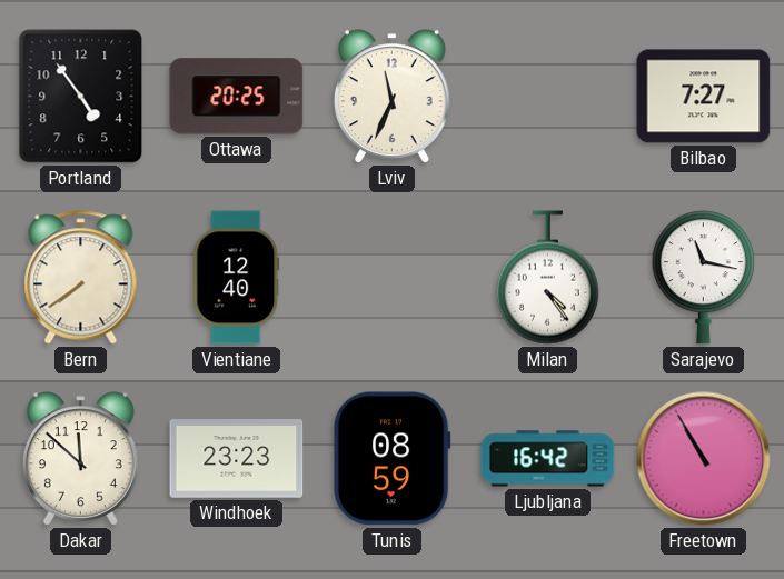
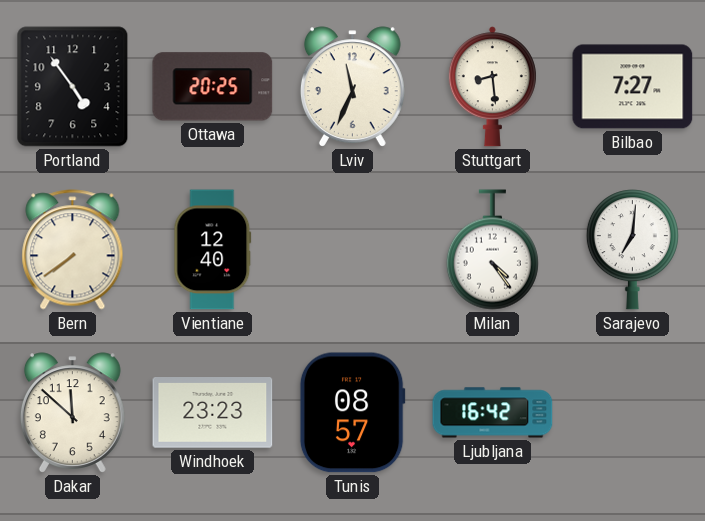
Stuttgart: none -> 8:29
Sarajevo: 11:17 -> 7:01
Tunis: 08:59 -> 08:57
Freetown: 10:55 -> none
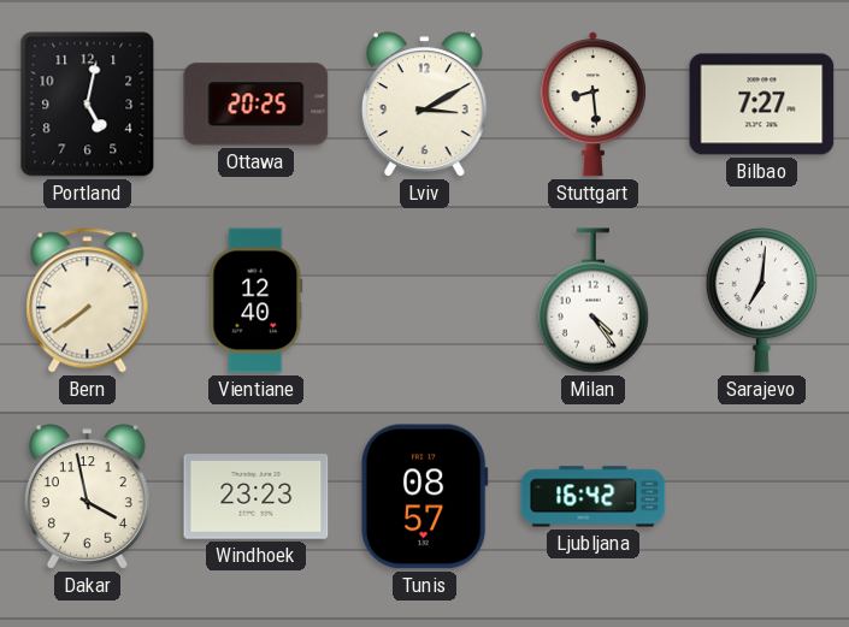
Portland: 4:54 -> 5:02
Lviv: 11:34 -> 3:10
Dakar: 11:52 -> 3:58
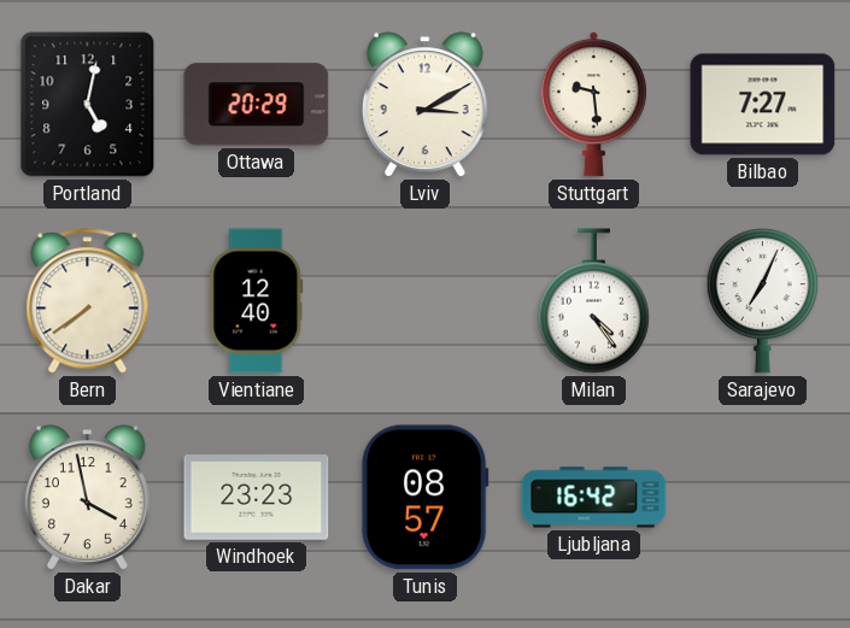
Ottawa: 20:25 -> 20:29
Stuttgart: 8:29 -> 9:29
Sarajevo: 7:01 -> 7:04
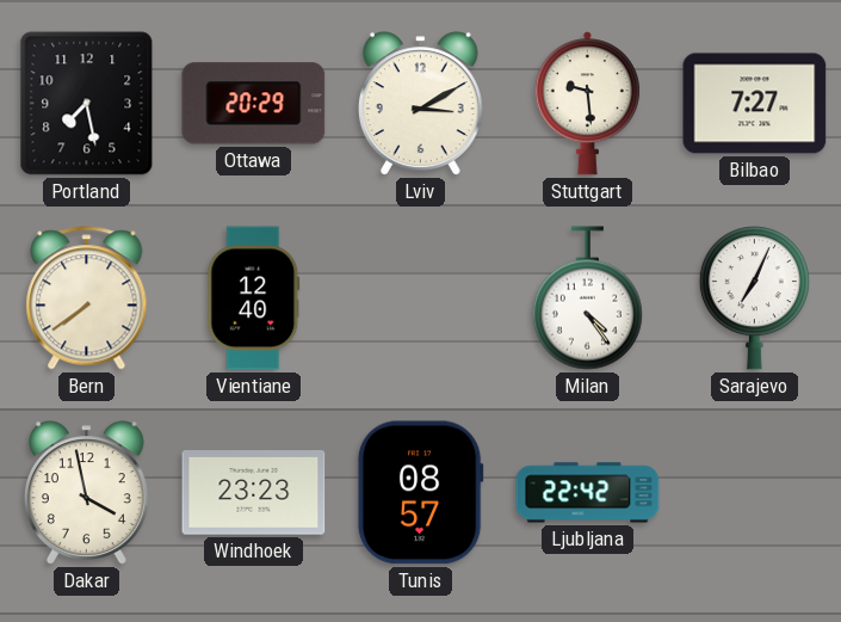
Portland: 5:02 -> 7:28
Ljubljana: 16:42 -> 22:42
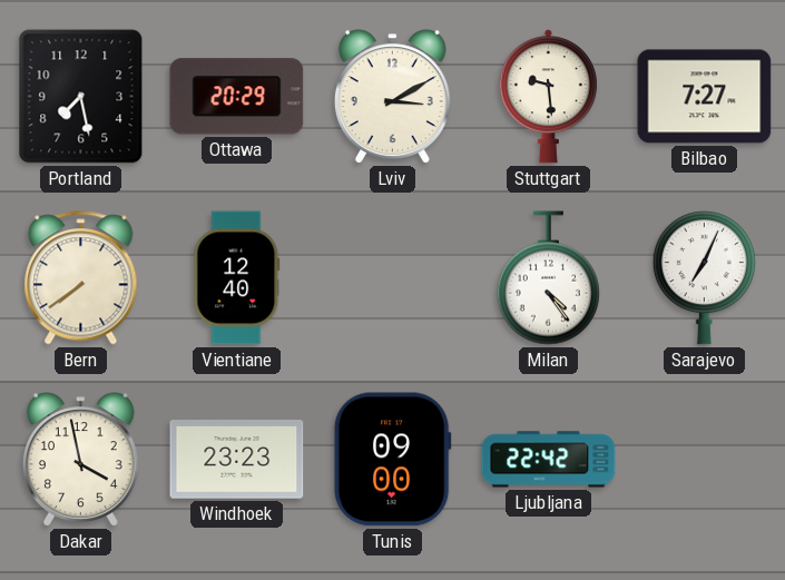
Tunis: 08:57 -> 09:00
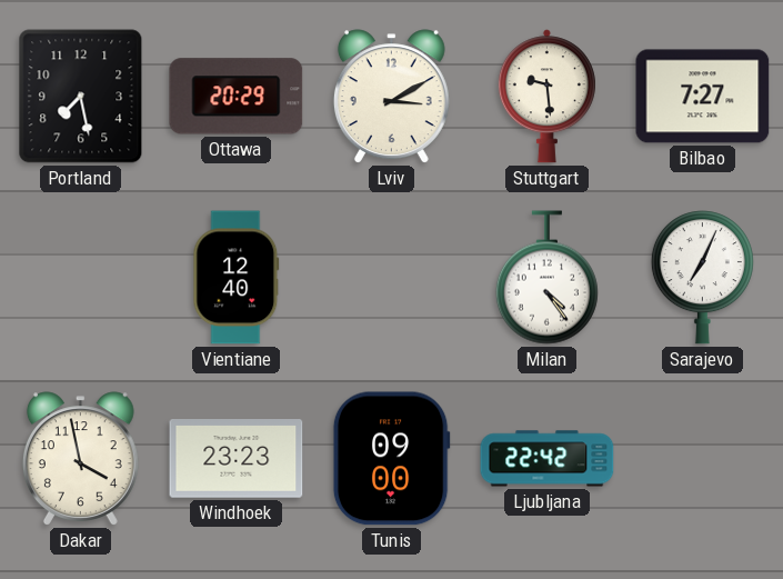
Bern: 7:39 -> none
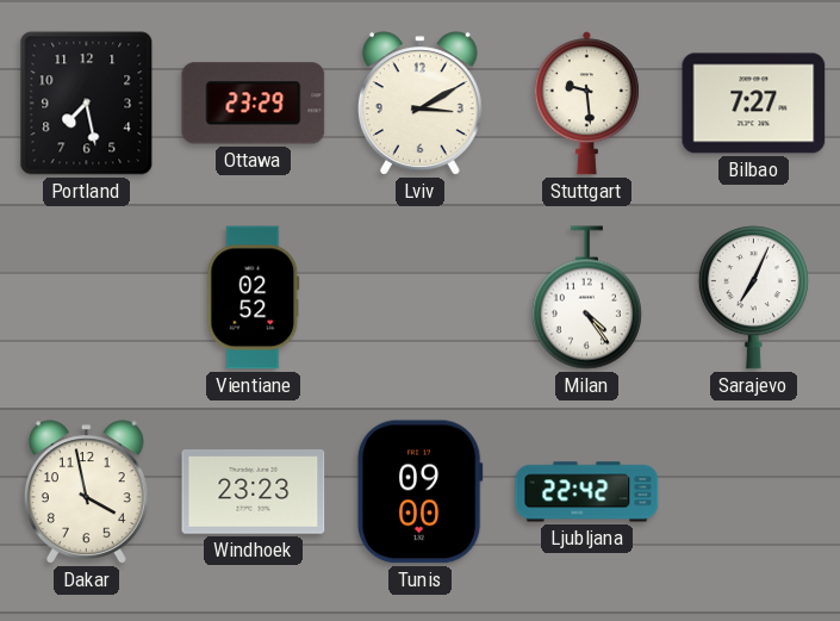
Ottawa: 20:29 -> 23:29
Vientiane: 12:40 -> 02:52
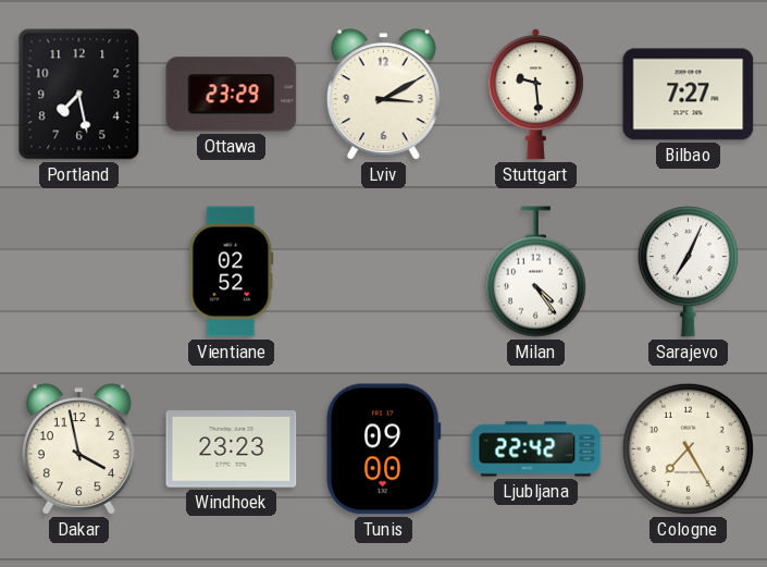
Cologne: none -> 7:25
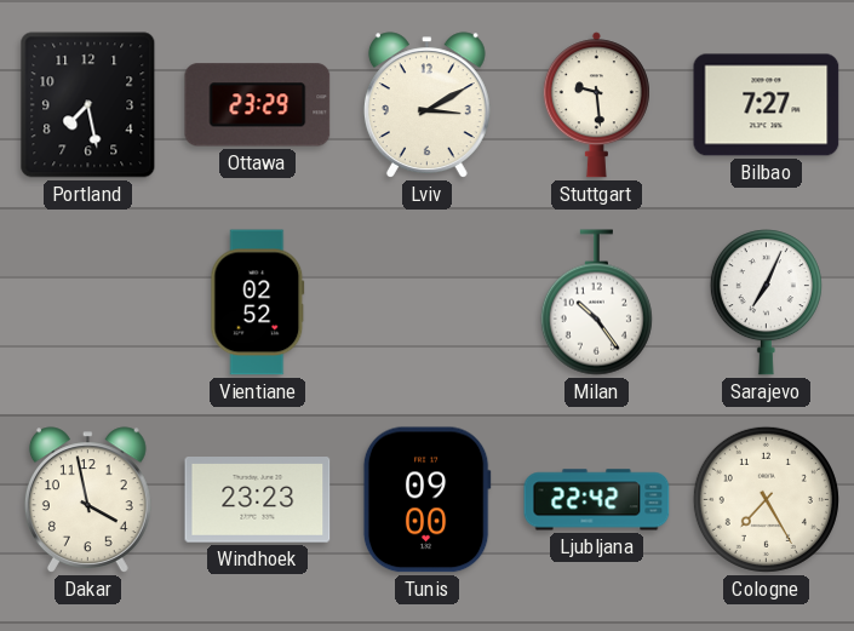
Milan: 4:24 -> 10:24
